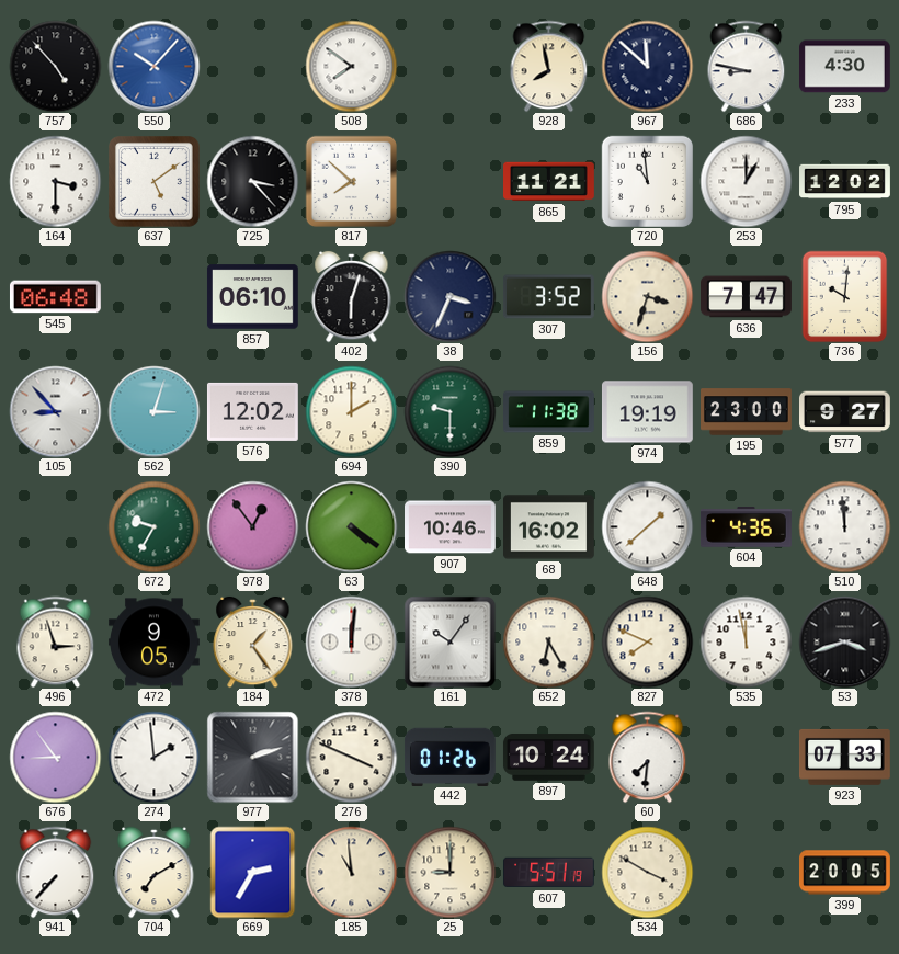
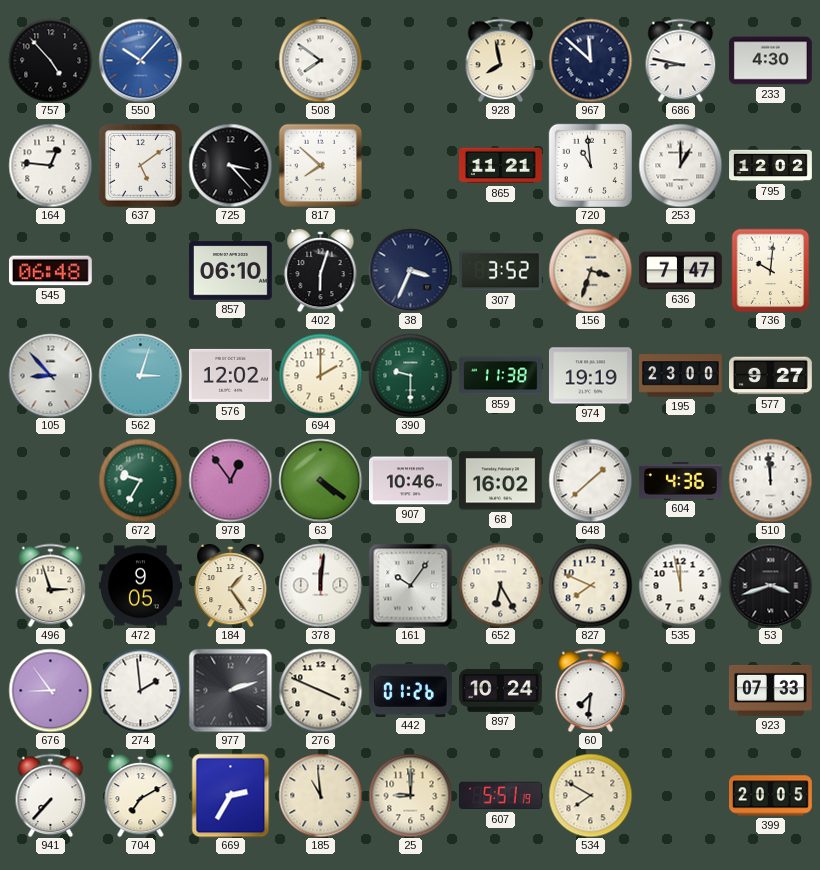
164: 3:30 -> 12:46
534: 3:50 -> 7:50
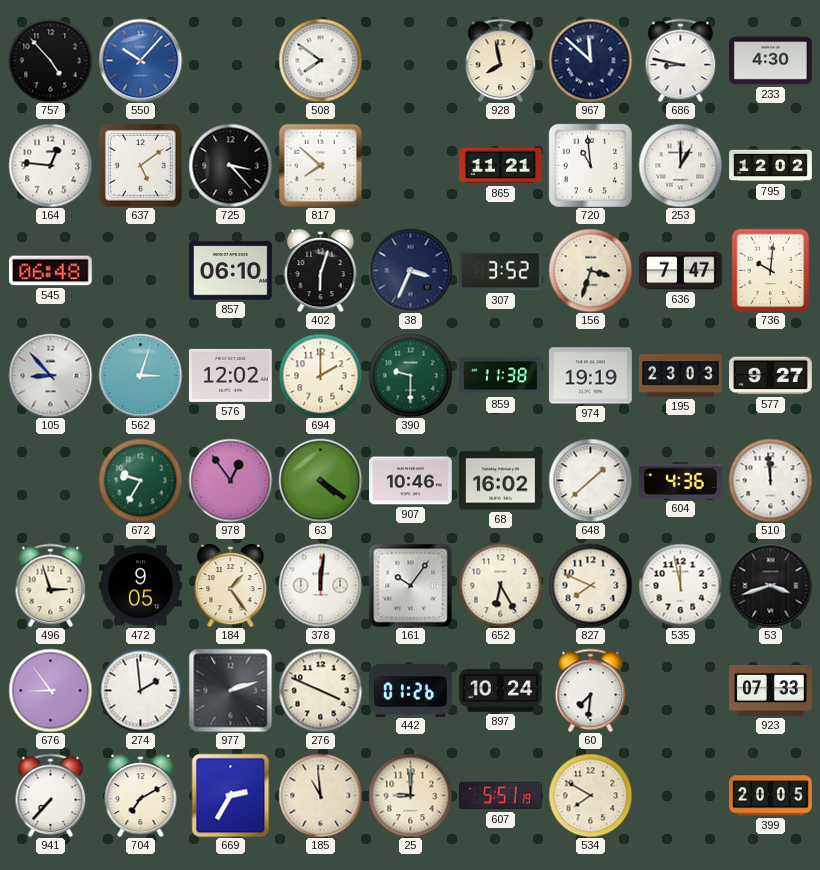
195: 23:00 -> 23:03
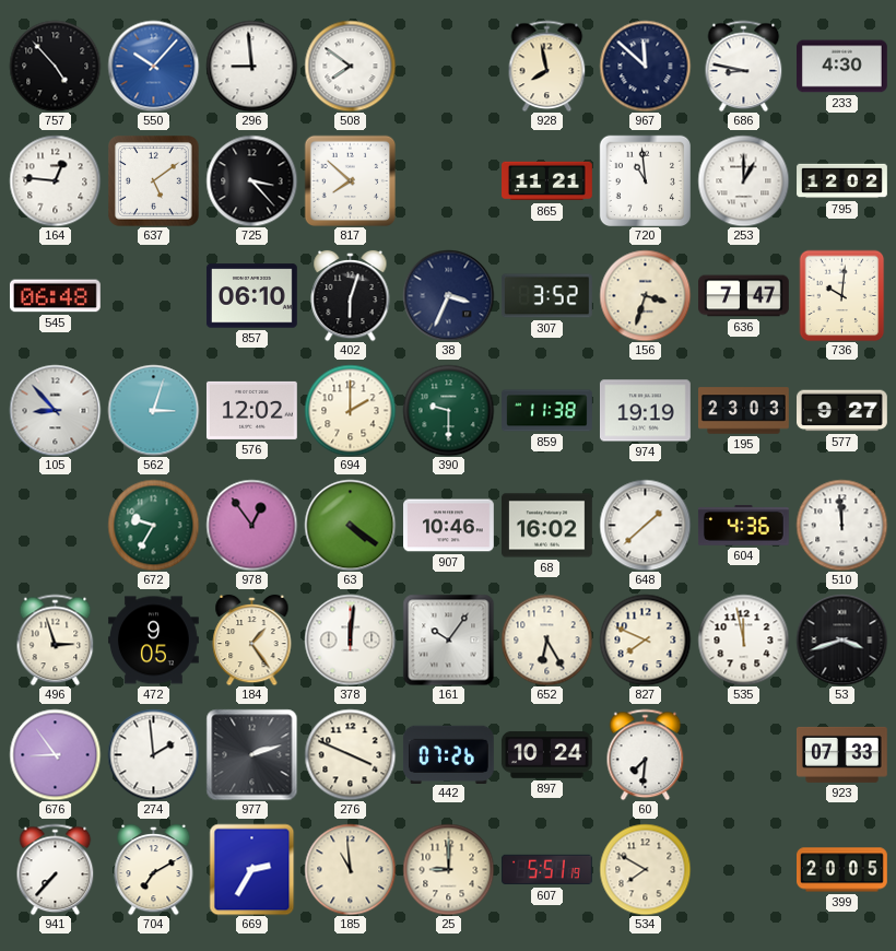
296: none -> 8:59
442: 01:26 -> 07:26
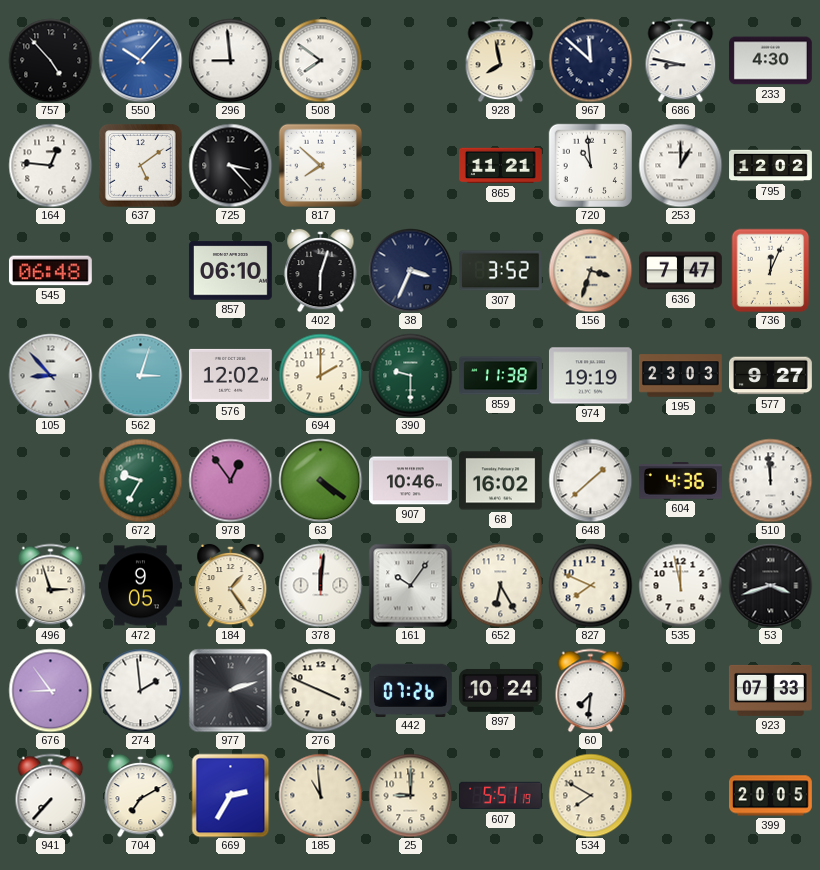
736: 10:01 -> 12:04
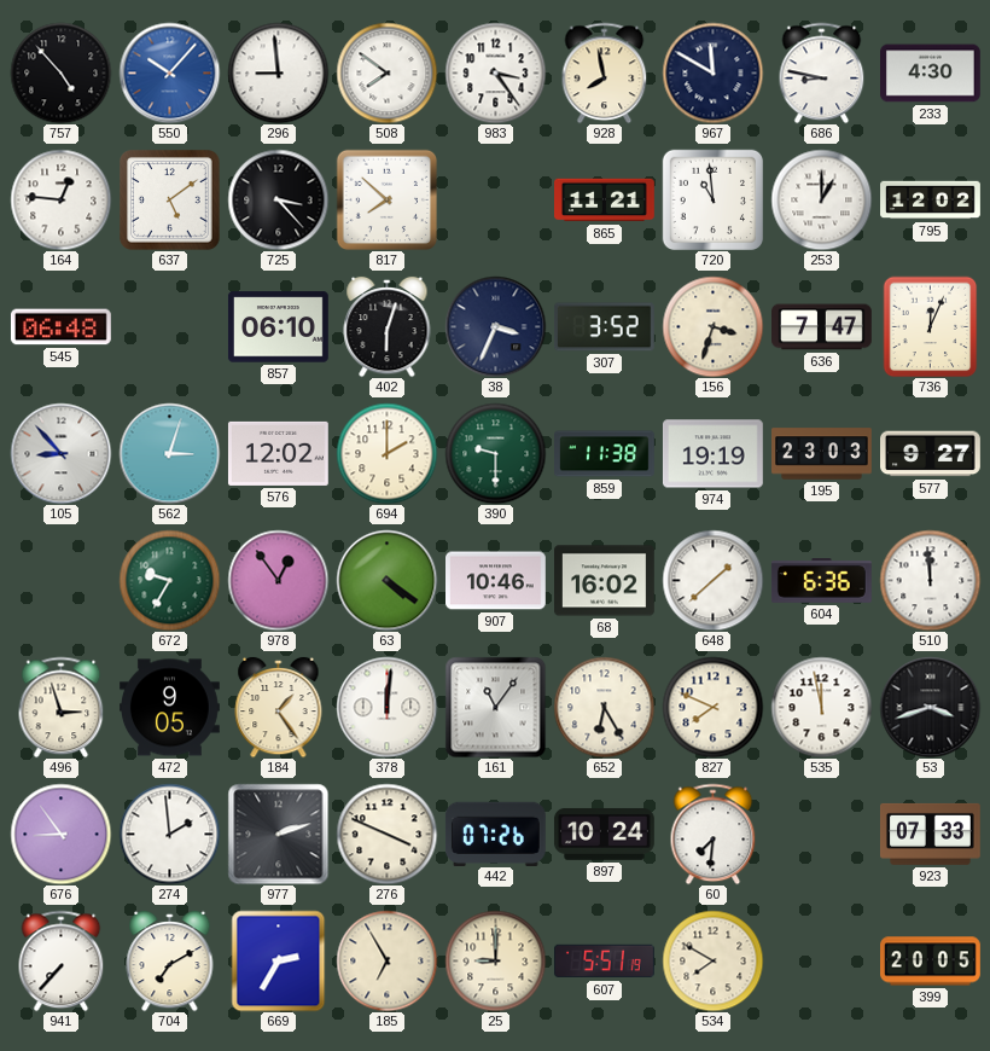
983: none -> 3:24
967: 11:52 -> 11:50
604: 4:36 -> 6:36
161: 10:06 -> 11:06
185: 10:59 -> 6:55
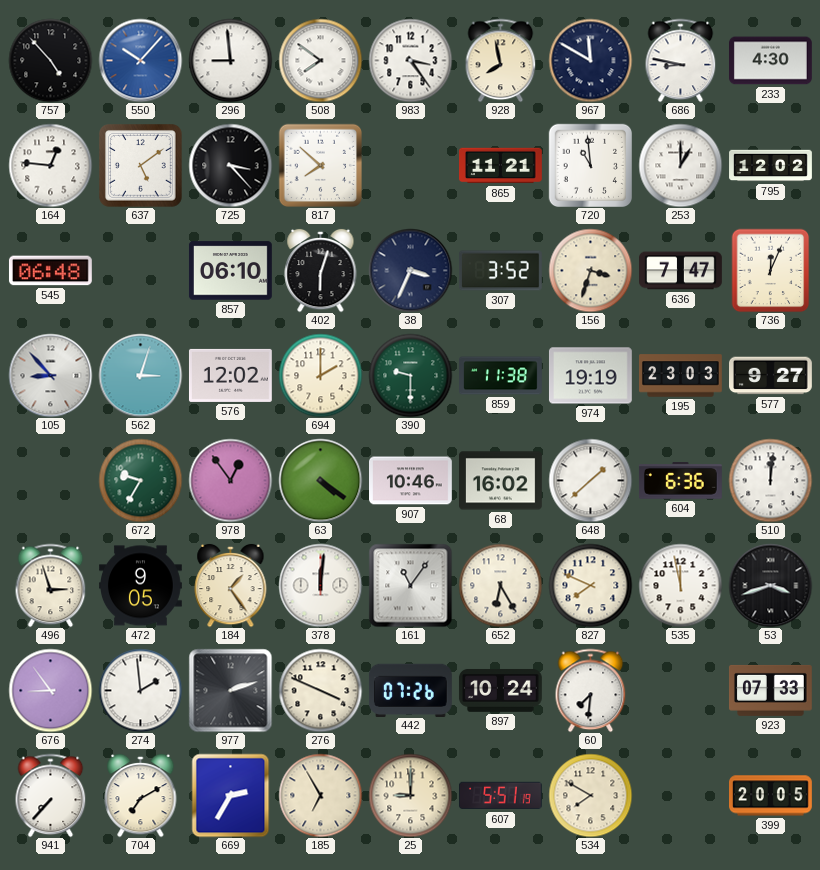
510: 11:59 -> 12:01
